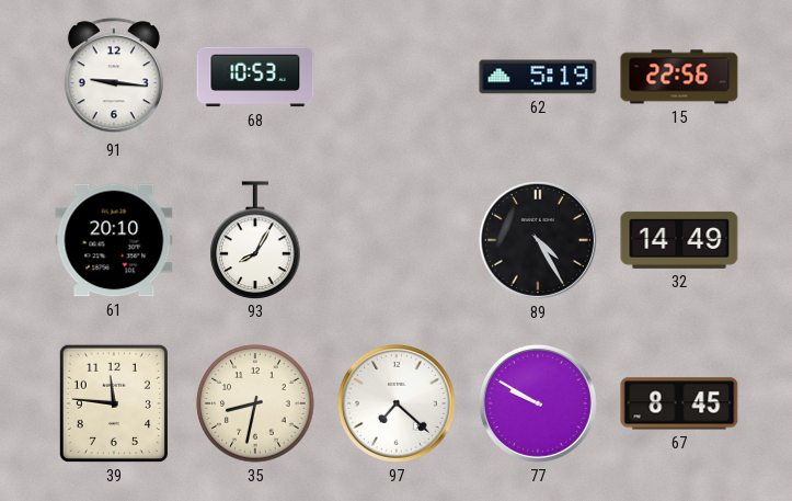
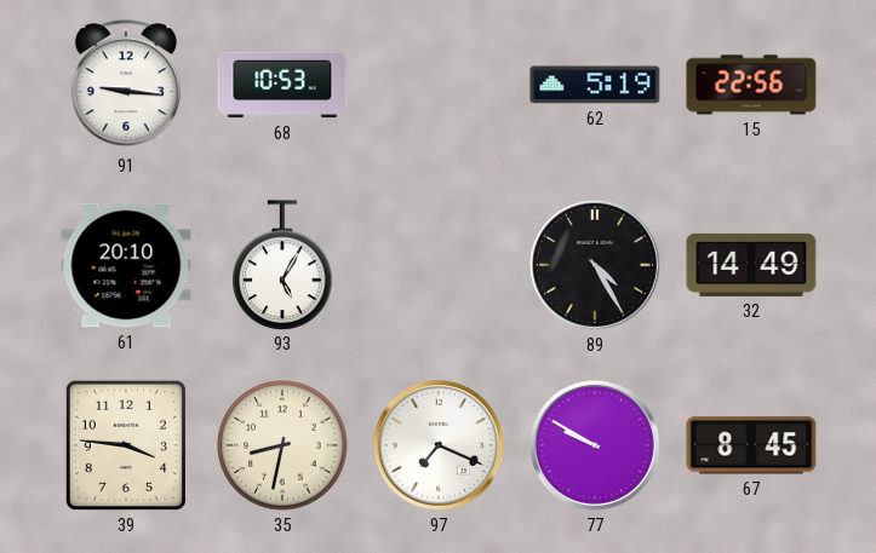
93: 8:05 -> 5:05
39: 11:46 -> 3:46
97: 7:22 -> 7:19
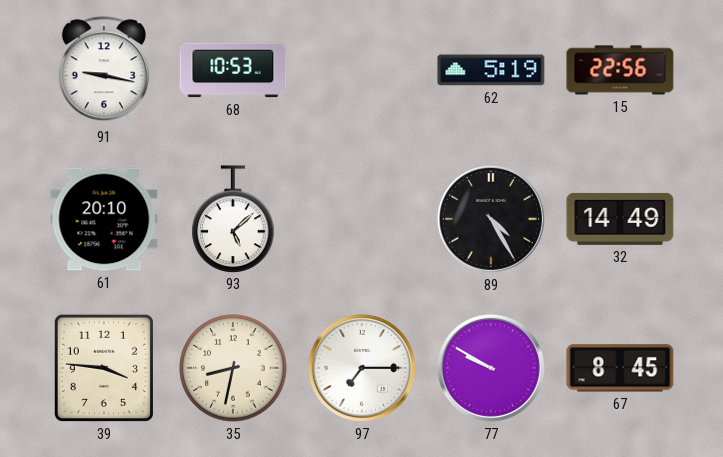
91: 9:16 -> 9:17
93: 5:05 -> 5:08
97: 7:19 -> 7:15
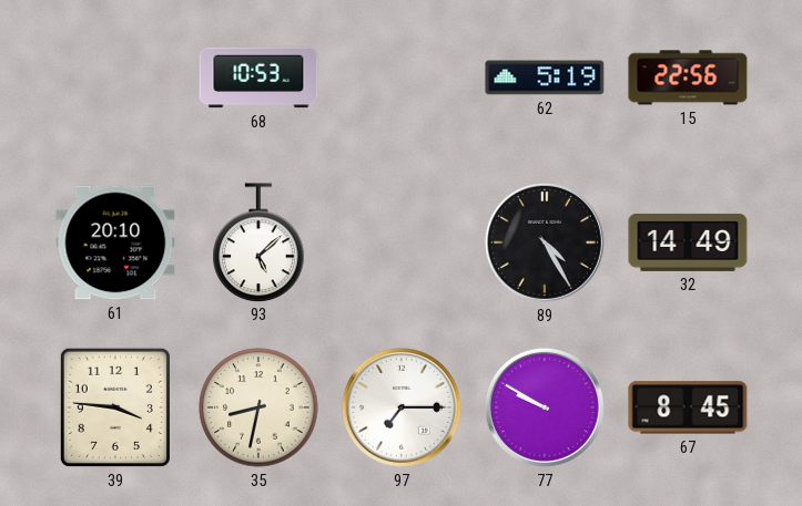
91: 9:17 -> none
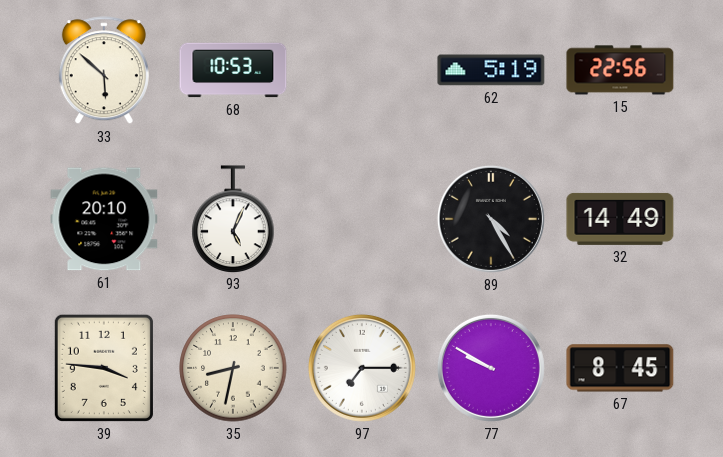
33: none -> 5:52
93: 5:08 -> 5:04
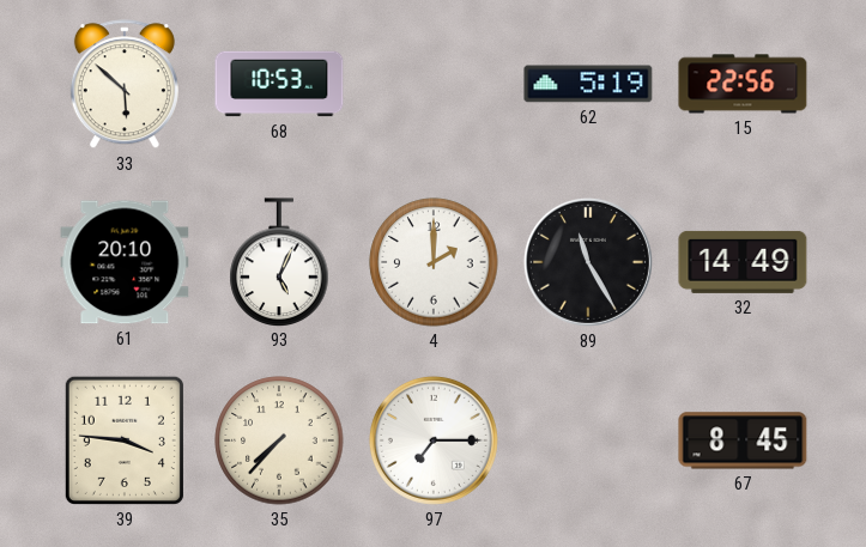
4: none -> 2:00
89: 4:25 -> 11:25
35: 8:32 -> 7:37
77: 9:50 -> none
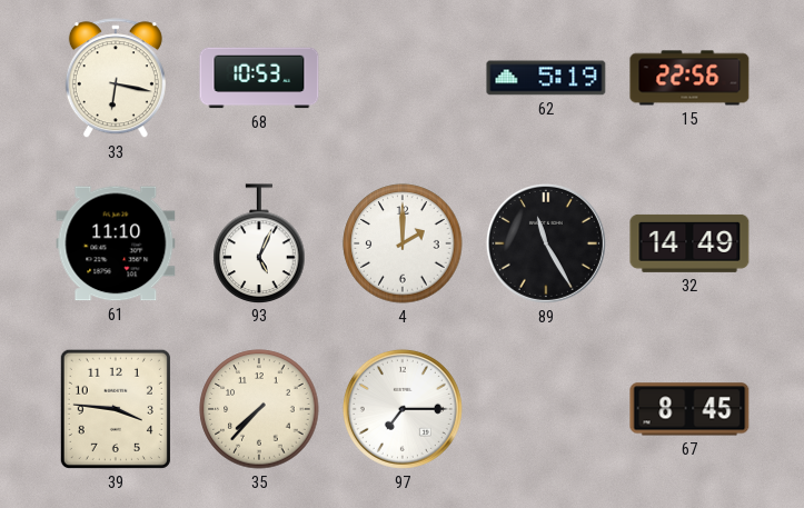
33: 5:52 -> 6:17
61: 20:10 -> 11:10
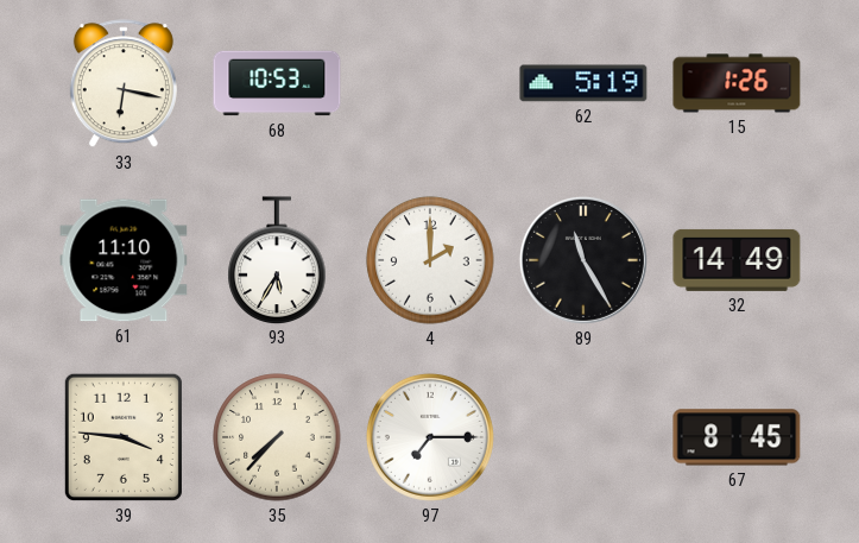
15: 22:56 -> 1:26
93: 5:04 -> 5:35
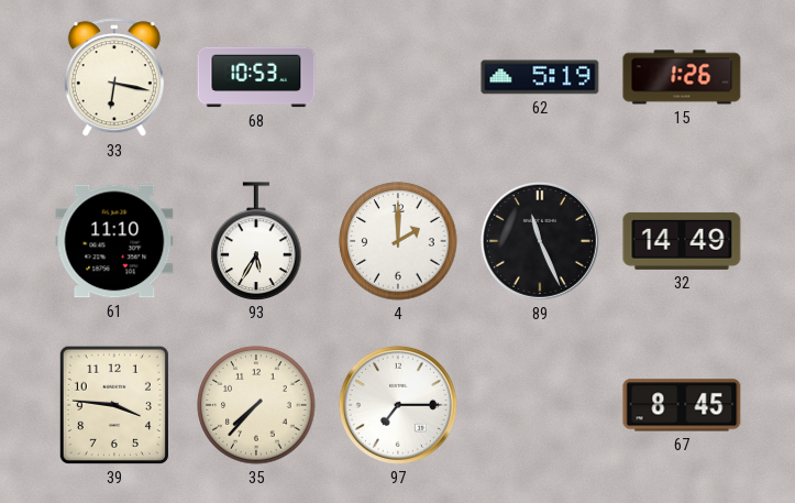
89: 11:25 -> 11:26
